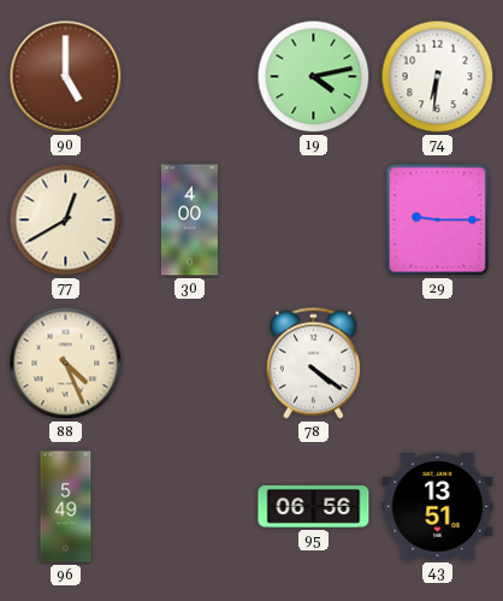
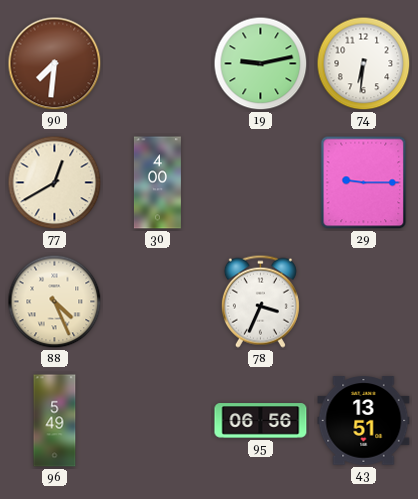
90: 5:00 -> 7:31
19: 4:13 -> 9:13
78: 4:21 -> 3:34
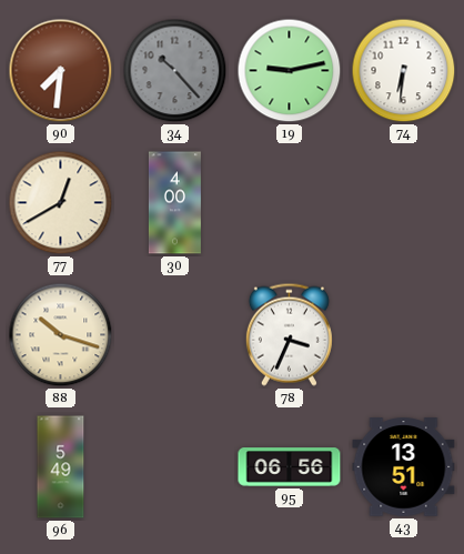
34: none -> 10:23
29: 9:15 -> none
88: 4:26 -> 10:18
